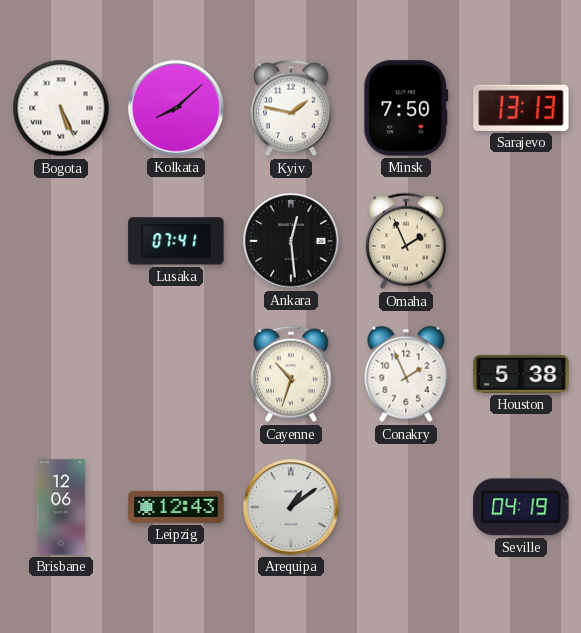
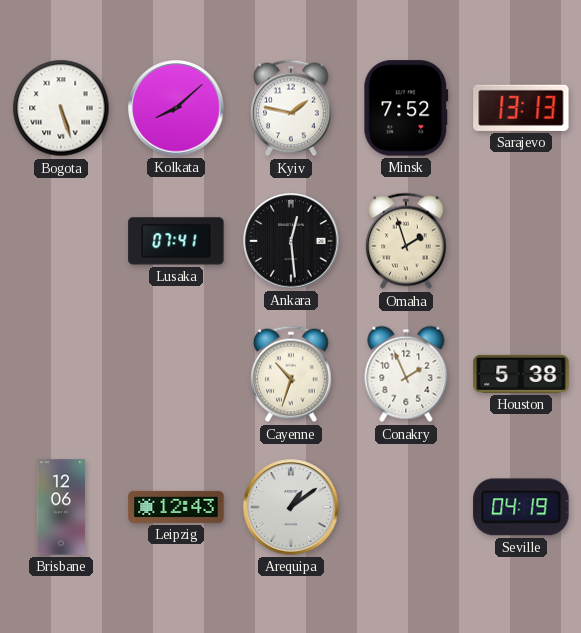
Bogota: 5:26 -> 5:27
Minsk: 7:50 -> 7:52
Omaha: 1:56 -> 1:57
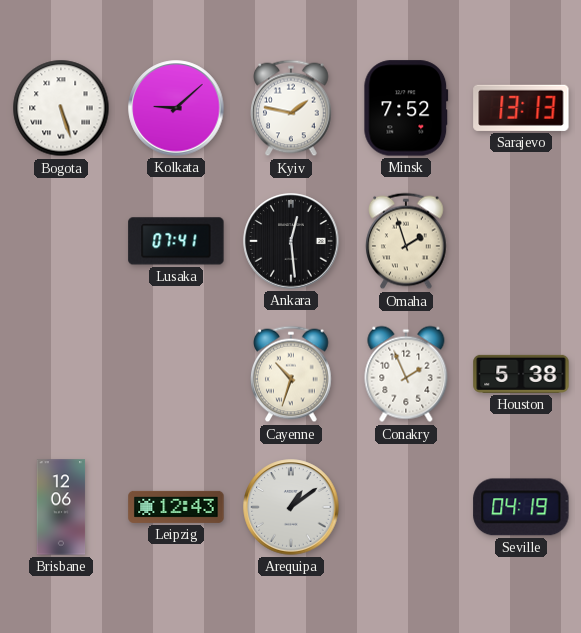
Kolkata: 8:08 -> 9:08
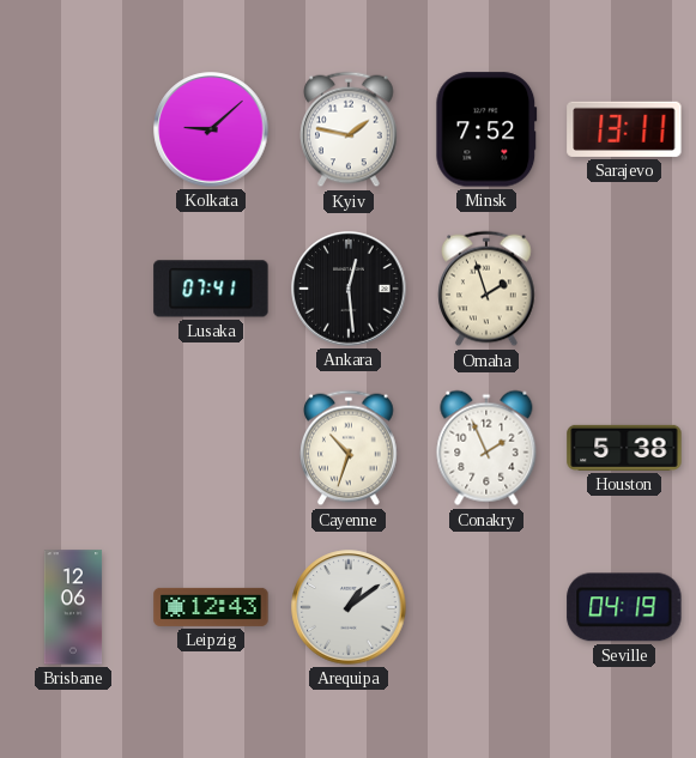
Bogota: 5:27 -> none
Sarajevo: 13:13 -> 13:11
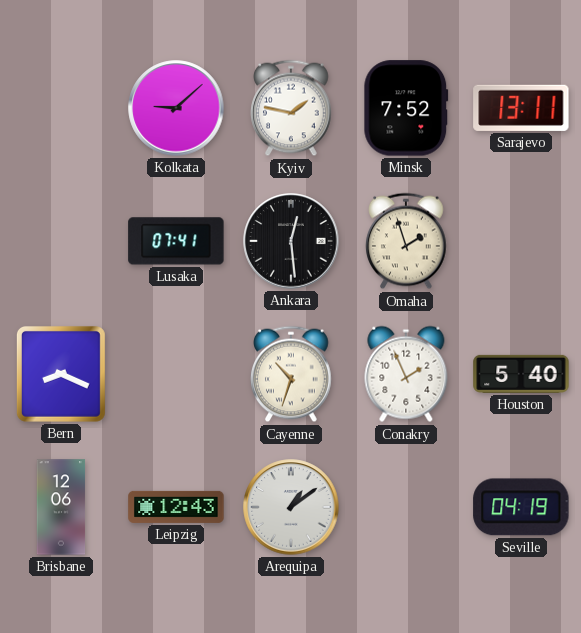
Bern: none -> 8:19
Houston: 5:38 -> 5:40
